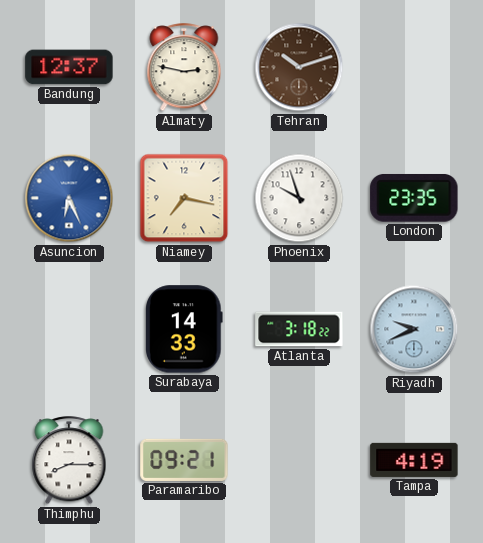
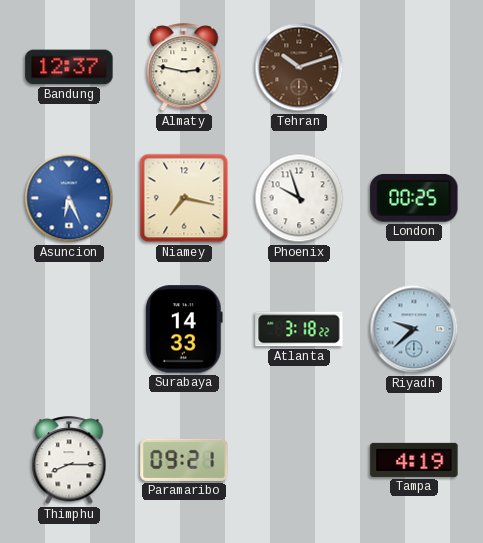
London: 23:35 -> 00:25
Riyadh: 9:41 -> 9:38
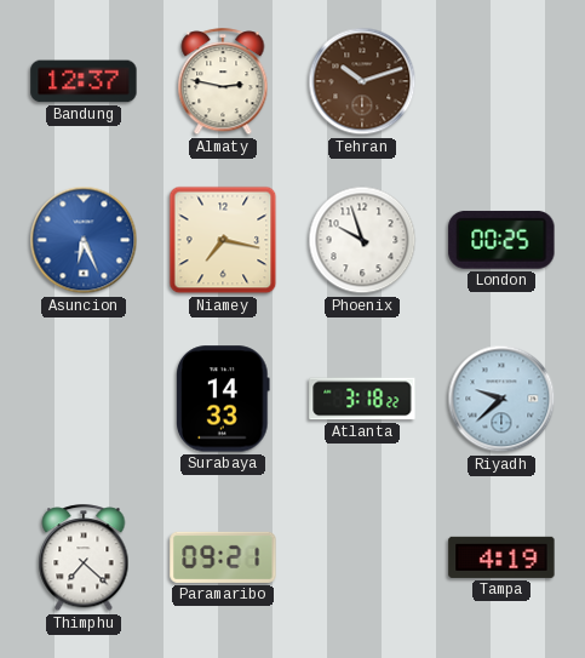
Thimphu: 8:15 -> 7:22
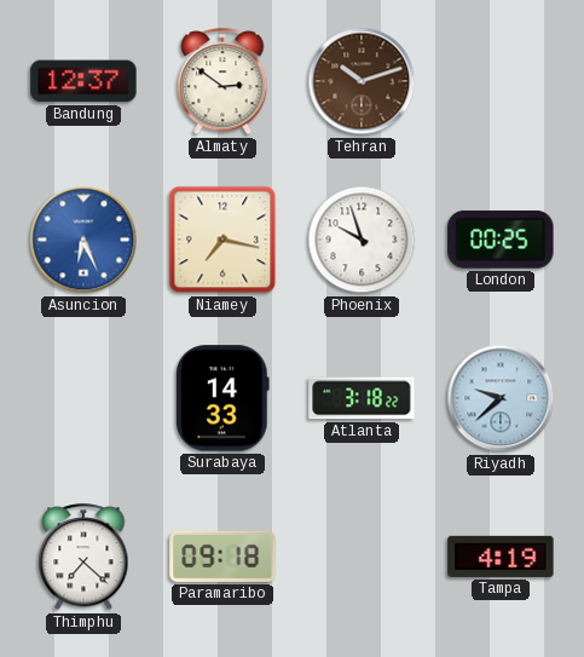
Almaty: 2:47 -> 2:51
Paramaribo: 09:21 -> 09:18
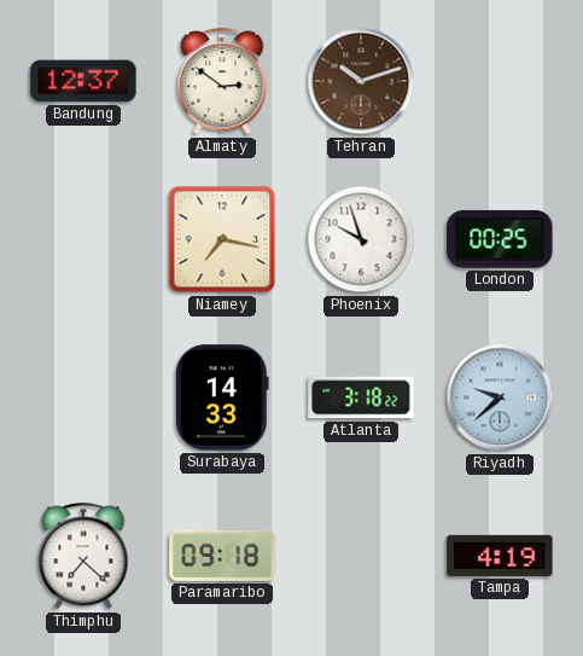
Asuncion: 6:26 -> none
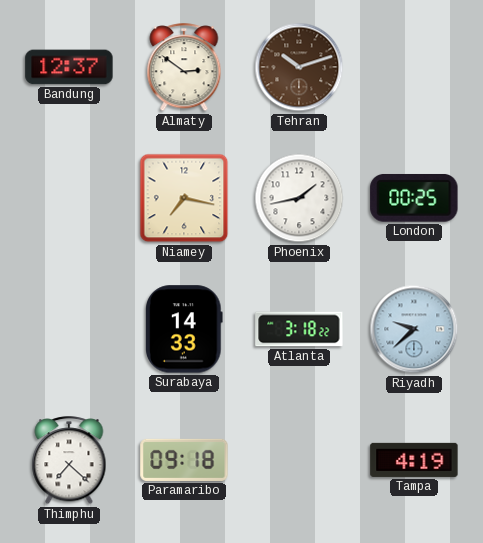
Phoenix: 9:57 -> 1:43
